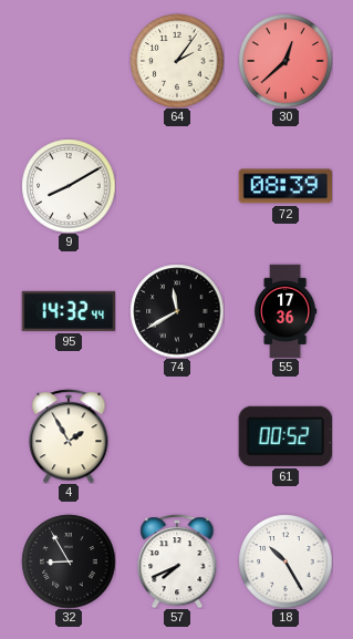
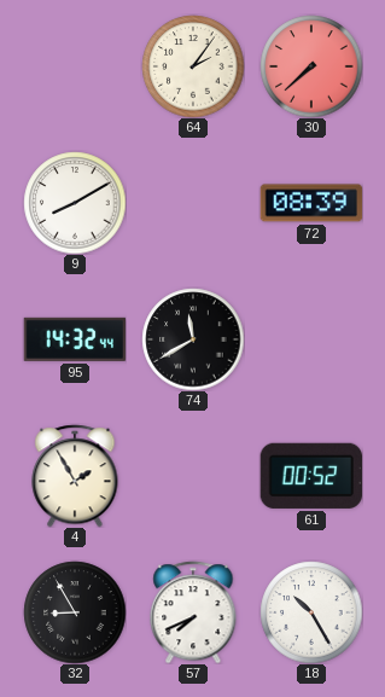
30: 12:38 -> 7:38
55: 17:36 -> none
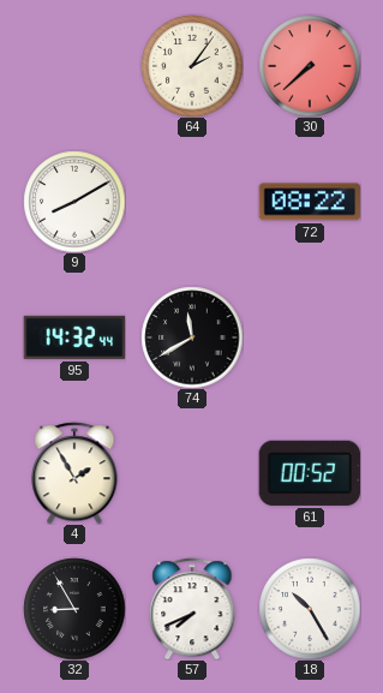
72: 08:39 -> 08:22
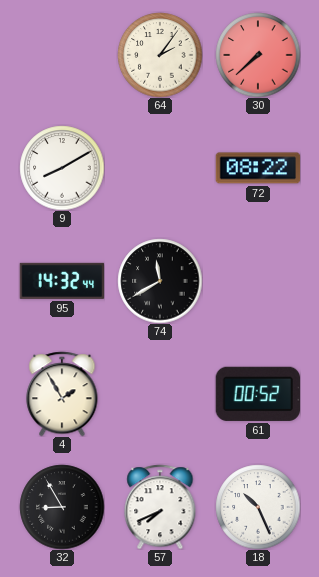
18: 10:25 -> 10:26
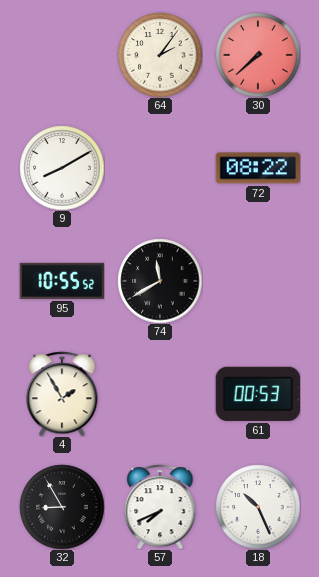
95: 14:32 -> 10:55
61: 00:52 -> 00:53
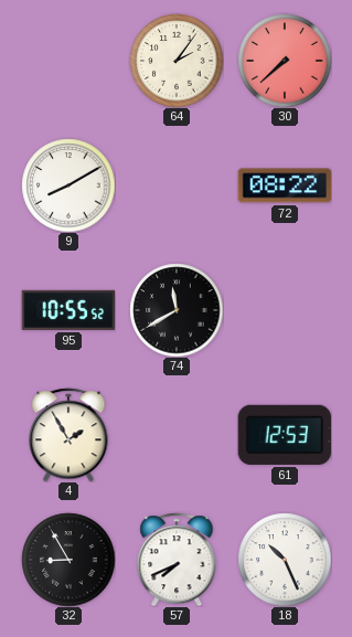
61: 00:53 -> 12:53
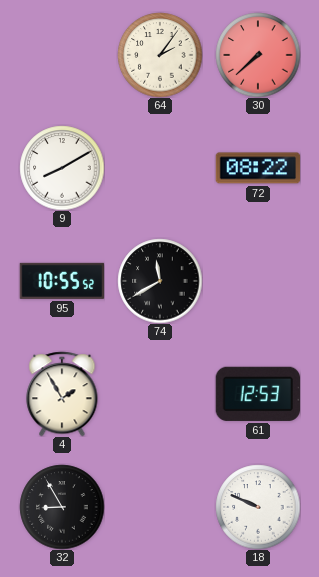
57: 7:41 -> none
18: 10:26 -> 9:49
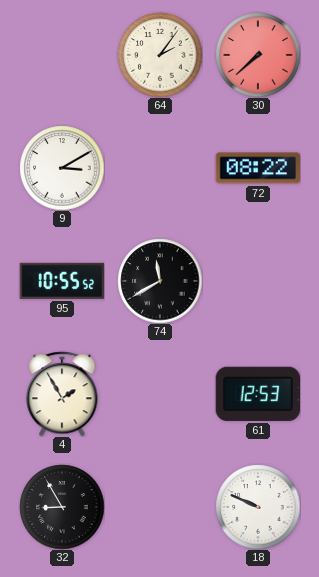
9: 8:10 -> 3:10
